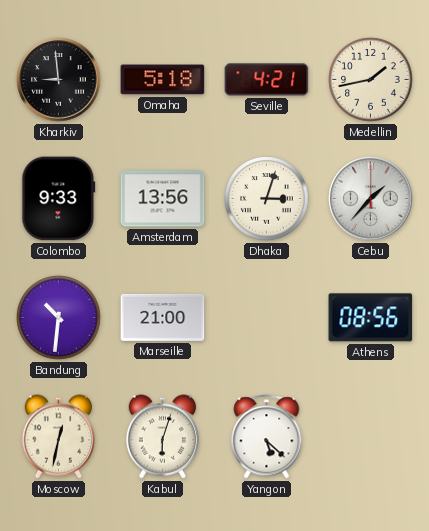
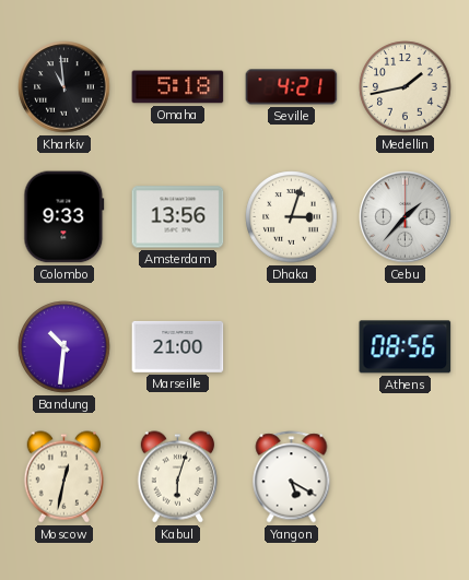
Kharkiv: 8:59 -> 10:59
Yangon: 5:22 -> 5:20
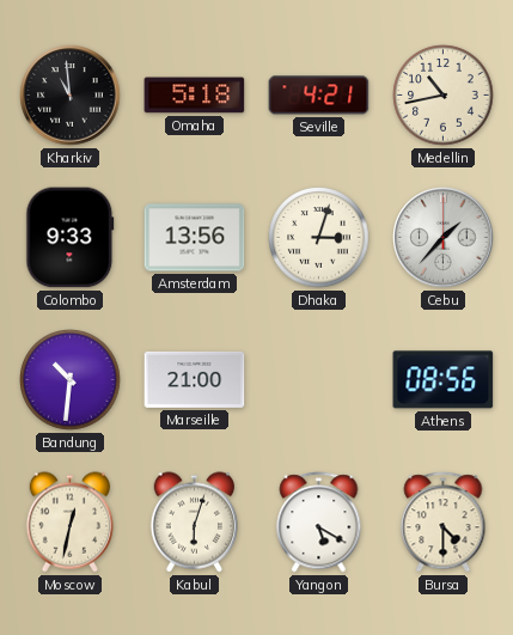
Medellin: 1:43 -> 10:43
Bursa: none -> 4:30
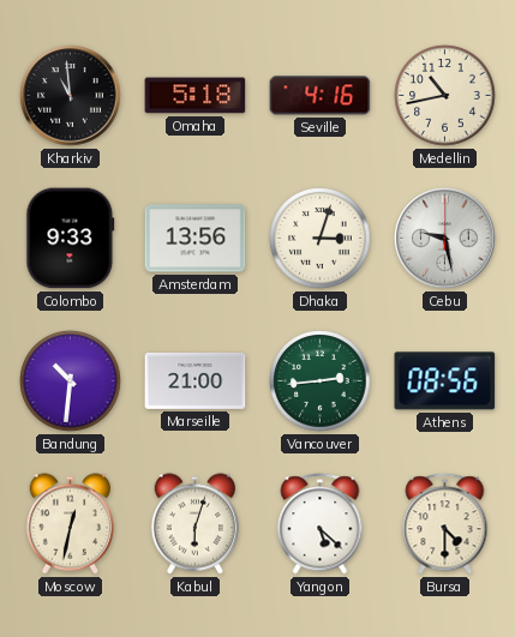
Seville: 4:21 -> 4:16
Cebu: 1:37 -> 9:28
Vancouver: none -> 2:44
Yangon: 5:20 -> 5:22
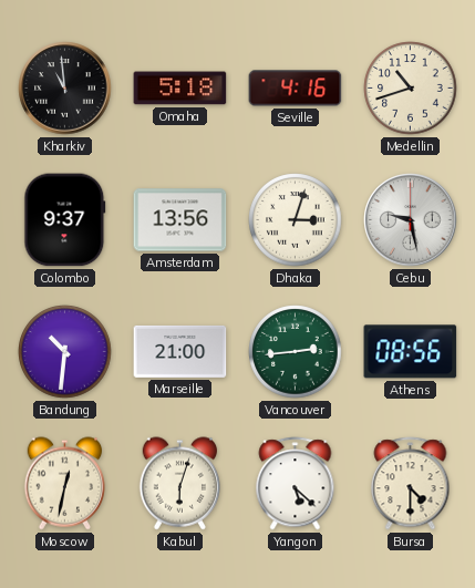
Medellin: 10:43 -> 10:42
Colombo: 9:33 -> 9:37
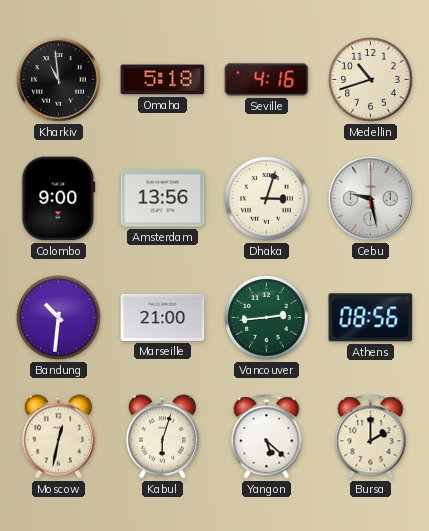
Colombo: 9:37 -> 9:00
Bursa: 4:30 -> 2:00
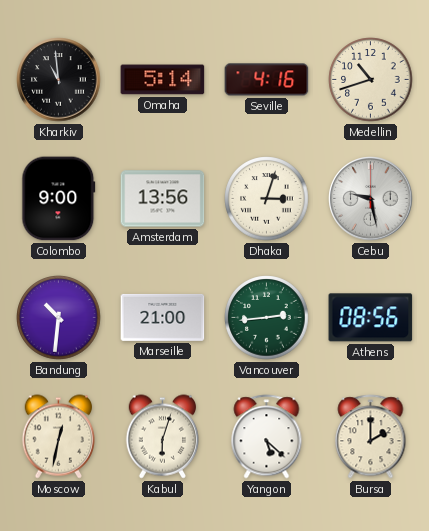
Omaha: 5:18 -> 5:14
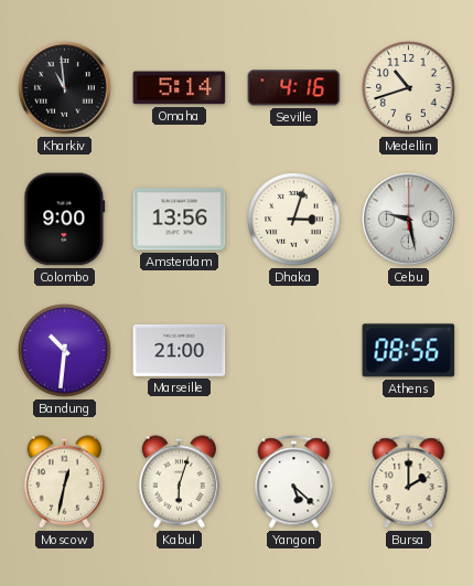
Vancouver: 2:44 -> none
